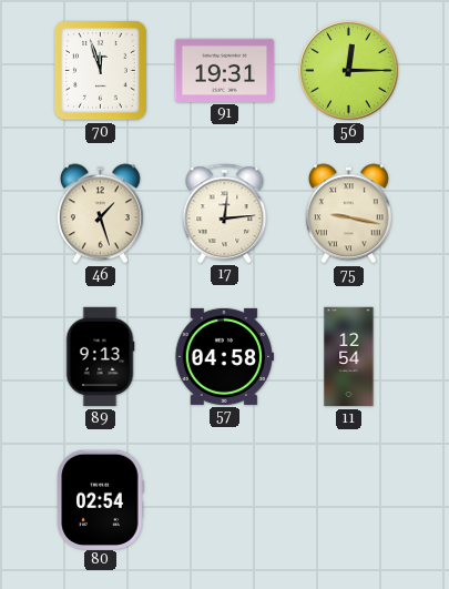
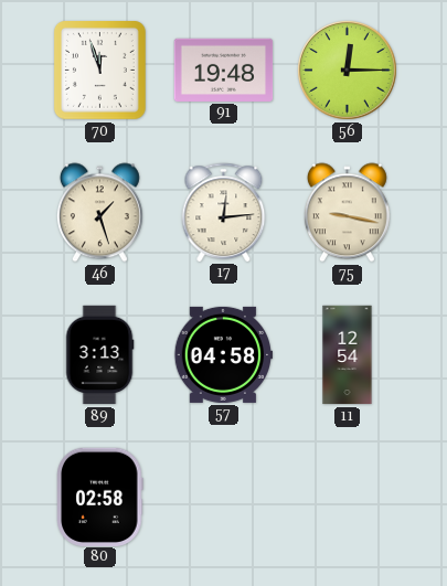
91: 19:31 -> 19:48
89: 9:13 -> 3:13
80: 02:54 -> 02:58
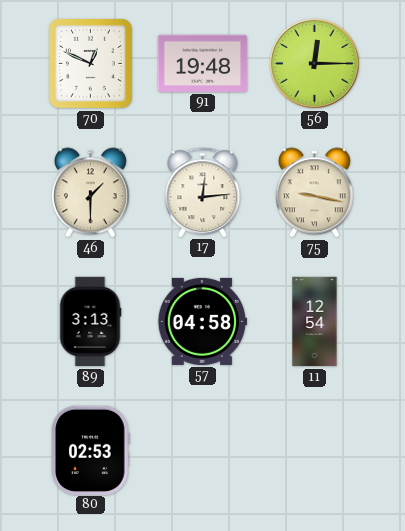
70: 11:57 -> 12:49
46: 1:27 -> 1:30
80: 02:58 -> 02:53
